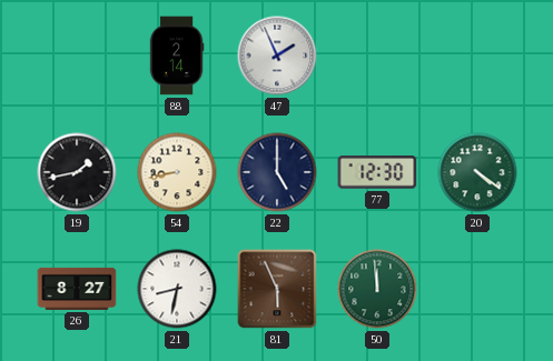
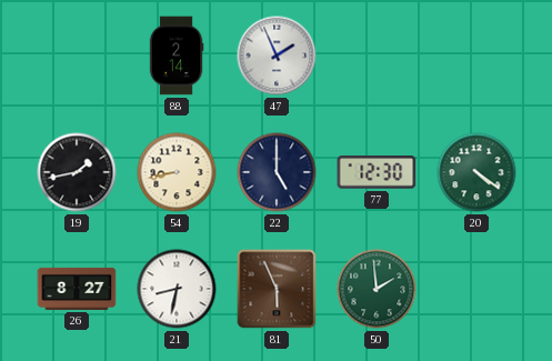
50: 11:59 -> 1:59
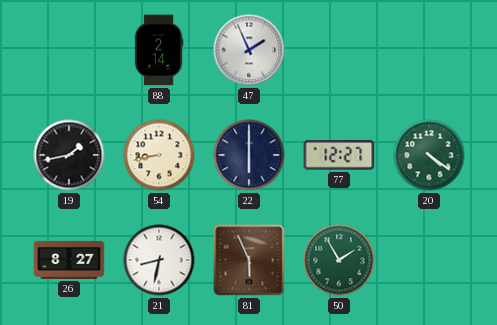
22: 5:00 -> 6:00
77: 12:30 -> 12:27
50: 1:59 -> 1:55
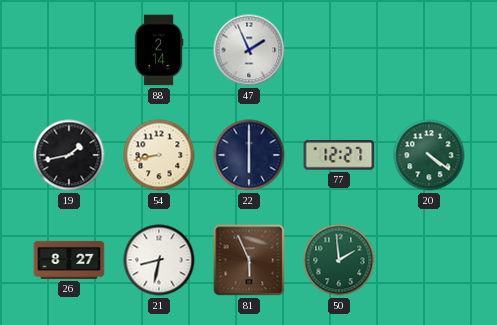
50: 1:55 -> 1:59
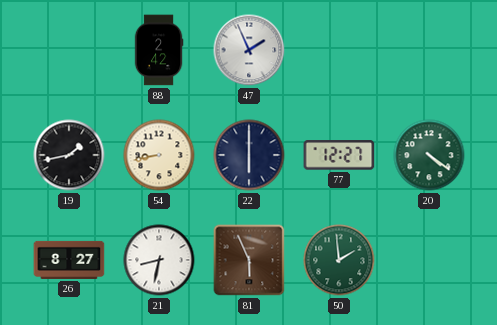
88: 2:14 -> 2:42
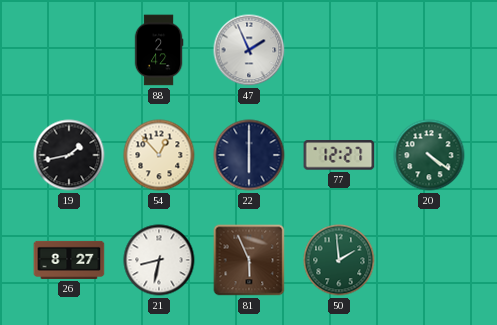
54: 8:43 -> 12:53
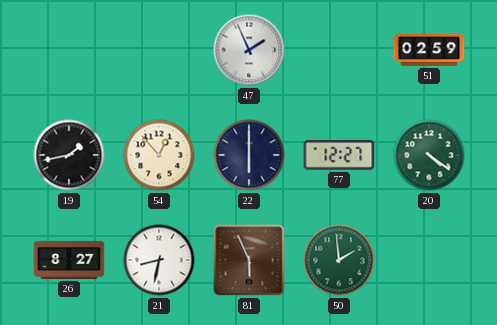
88: 2:42 -> none
51: none -> 02:59
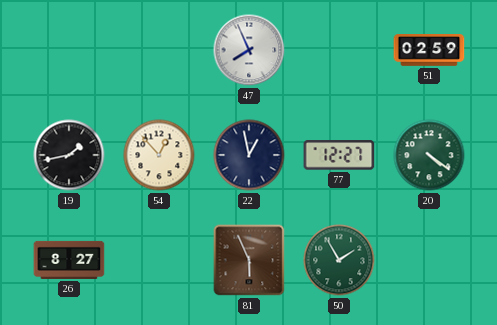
47: 1:56 -> 7:56
22: 6:00 -> 12:58
21: 8:32 -> none
50: 1:59 -> 1:55
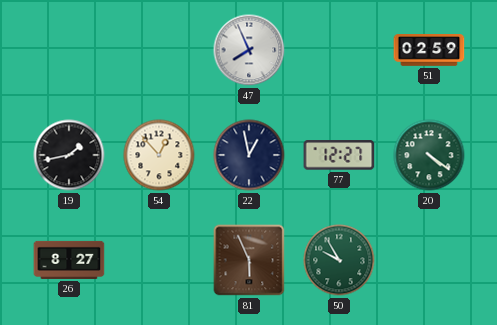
50: 1:55 -> 9:55
